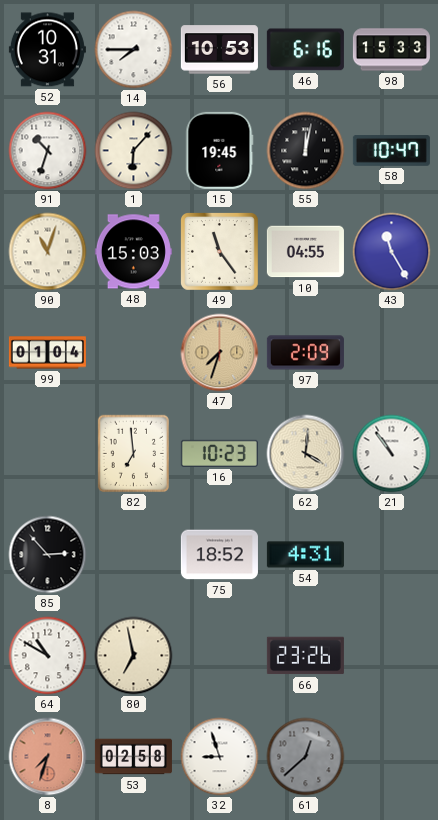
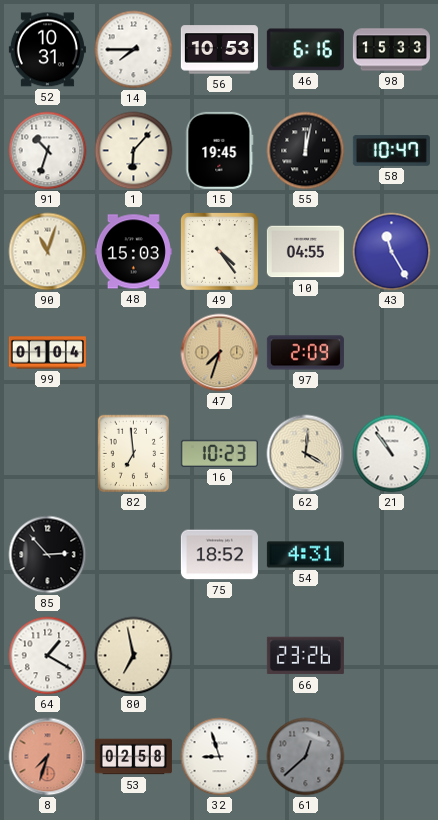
49: 11:24 -> 4:24
64: 10:50 -> 1:20
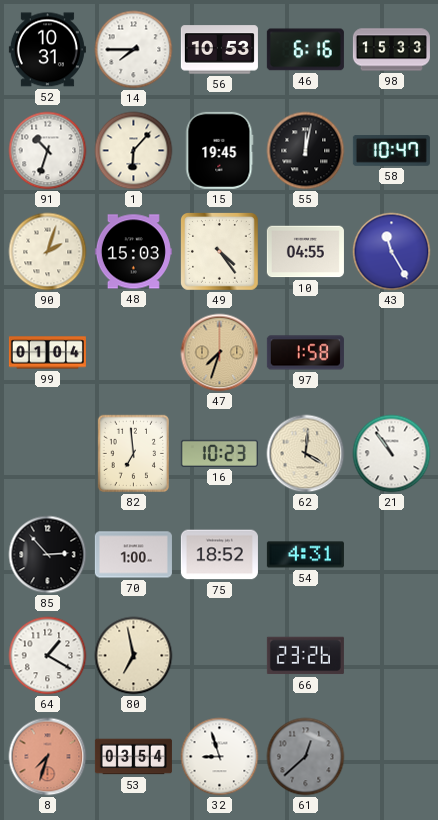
90: 11:03 -> 2:03
97: 2:09 -> 1:58
70: none -> 1:00
53: 02:58 -> 03:54
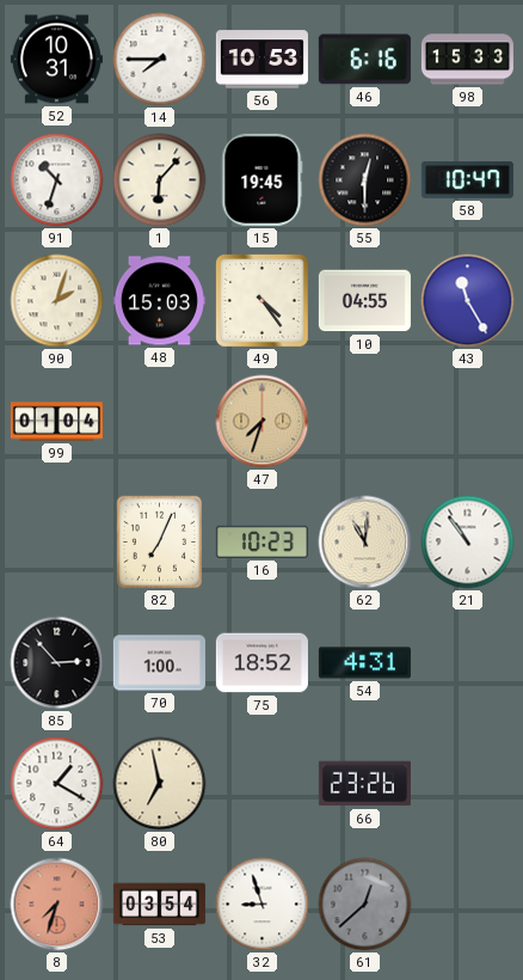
55: 12:02 -> 12:30
97: 1:58 -> none
82: 6:59 -> 7:04
62: 4:01 -> 11:01
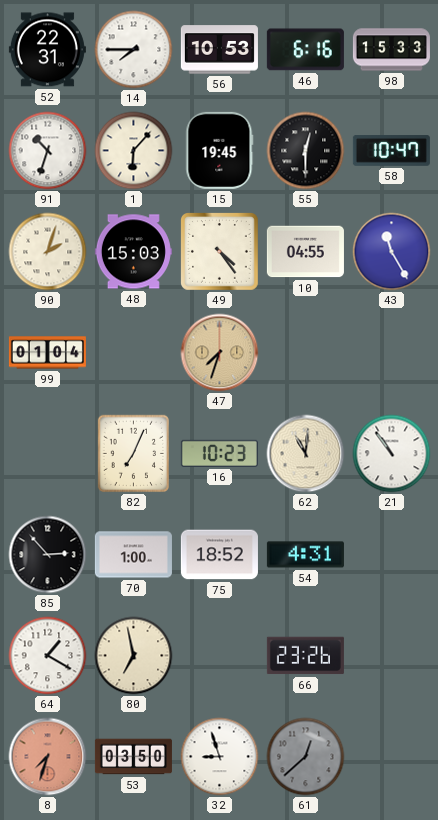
52: 10:31 -> 22:31
53: 03:54 -> 03:50
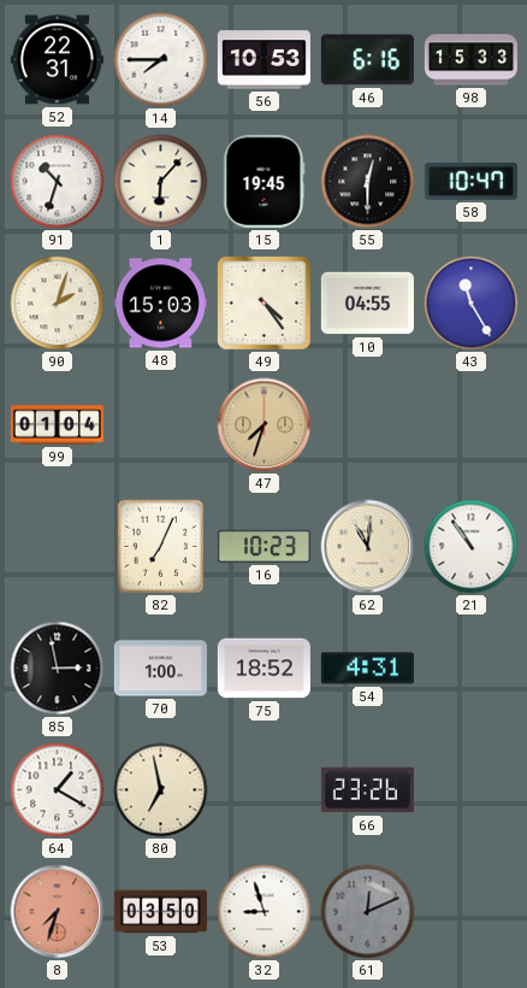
85: 2:53 -> 2:58
61: 12:38 -> 12:11
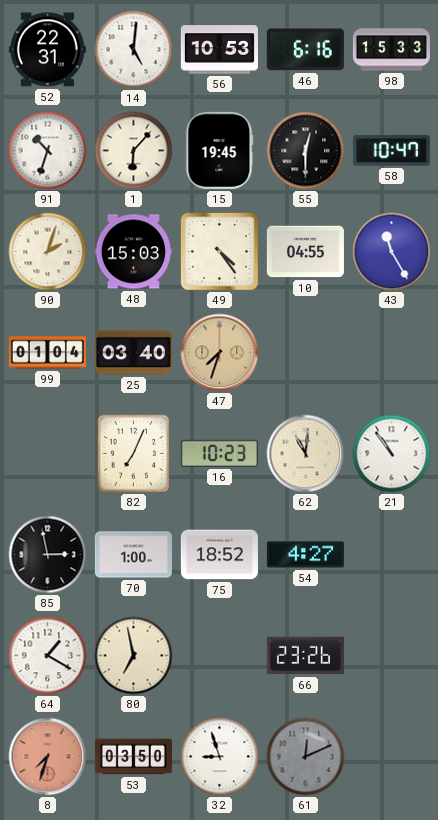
14: 7:45 -> 5:01
25: none -> 03:40
54: 4:31 -> 4:27
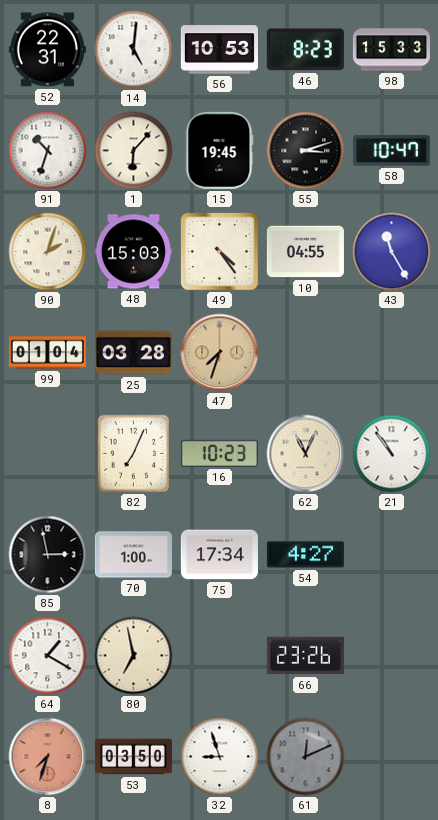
46: 6:16 -> 8:23
55: 12:30 -> 3:12
25: 03:40 -> 03:28
62: 11:01 -> 11:04
75: 18:52 -> 17:34
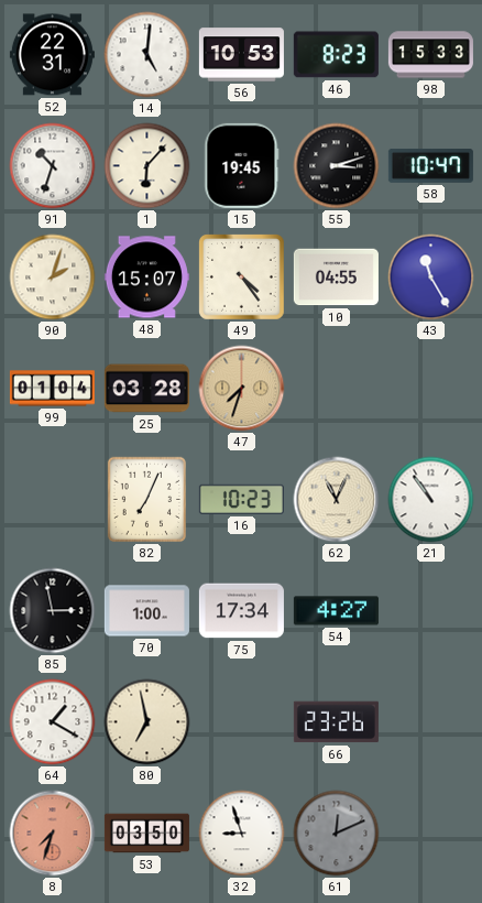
48: 15:03 -> 15:07
